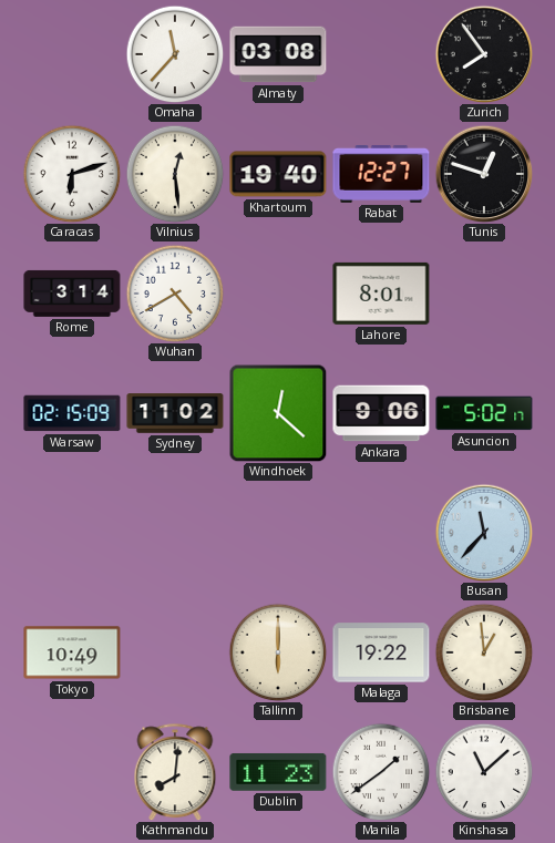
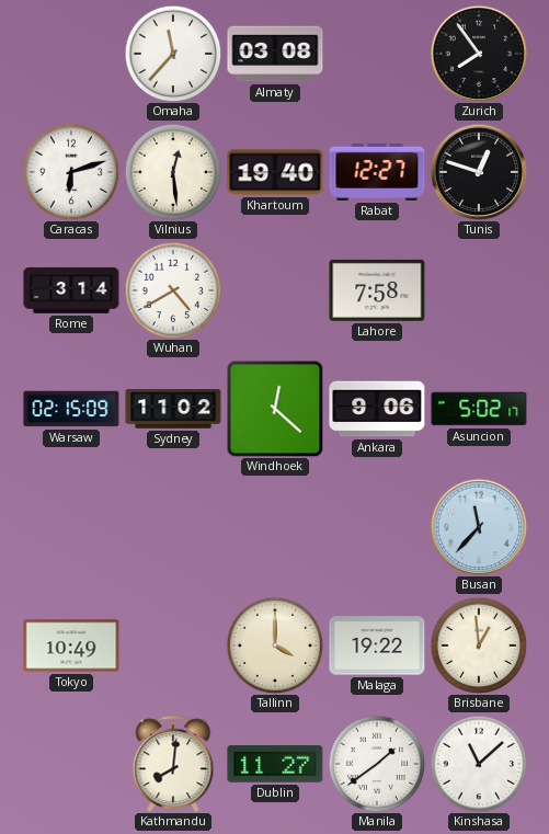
Lahore: 8:01 -> 7:58
Tallinn: 6:00 -> 4:00
Dublin: 11:23 -> 11:27
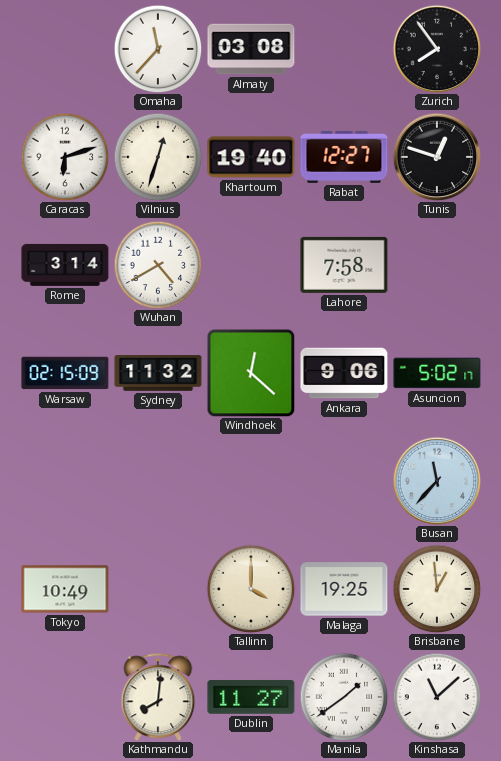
Vilnius: 12:29 -> 12:33
Sydney: 11:02 -> 11:32
Malaga: 19:22 -> 19:25
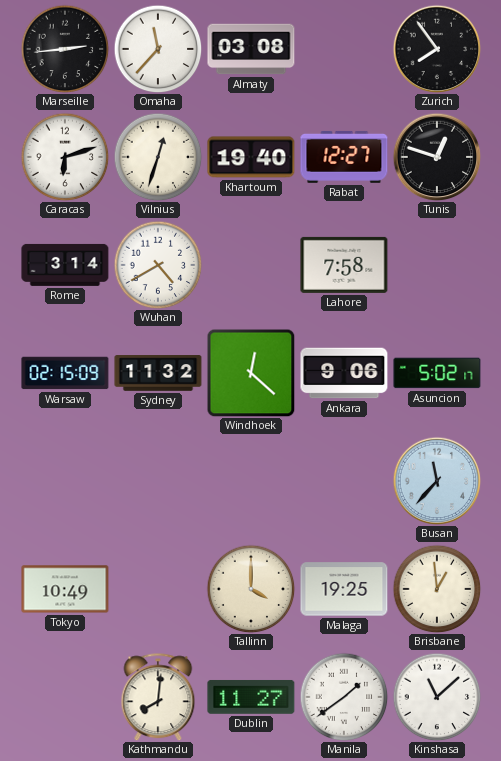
Marseille: none -> 2:44
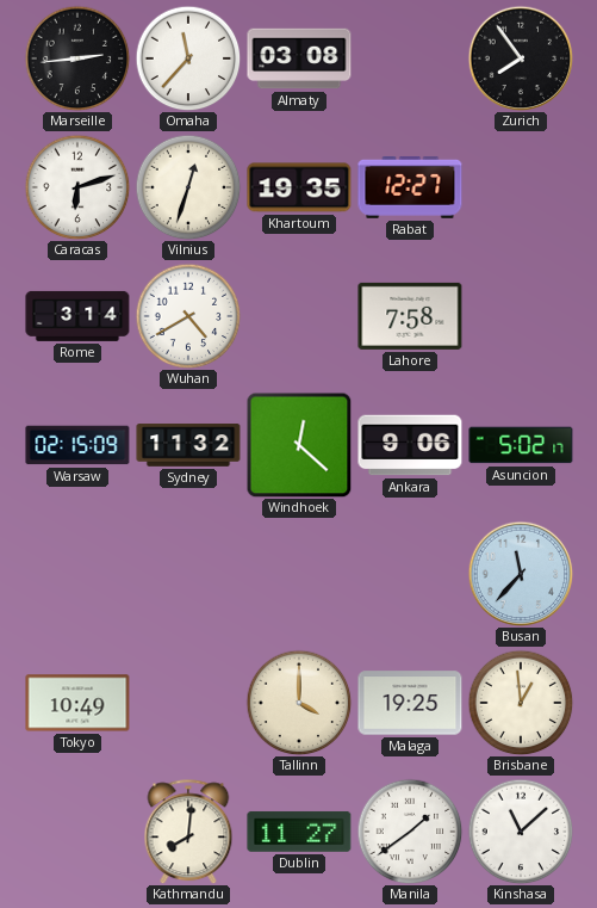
Khartoum: 19:40 -> 19:35
Tunis: 12:48 -> none
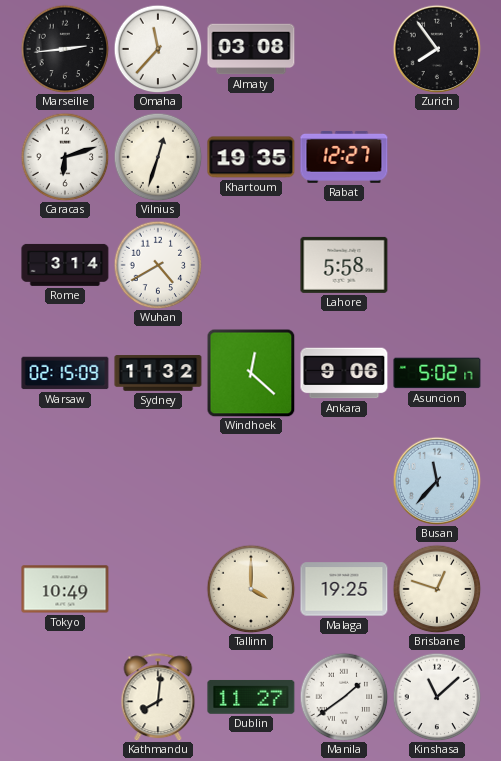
Lahore: 7:58 -> 5:58
Brisbane: 12:59 -> 12:48
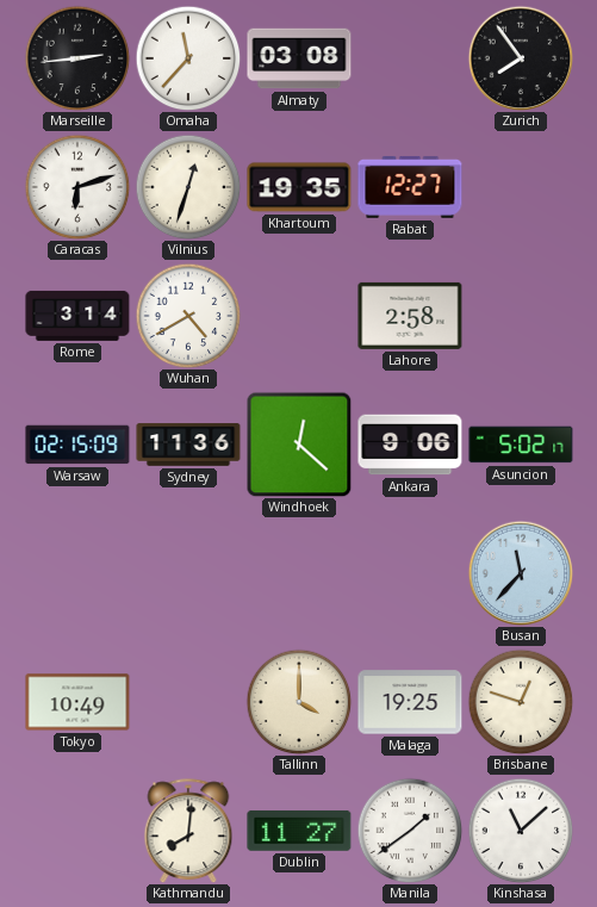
Lahore: 5:58 -> 2:58
Sydney: 11:32 -> 11:36
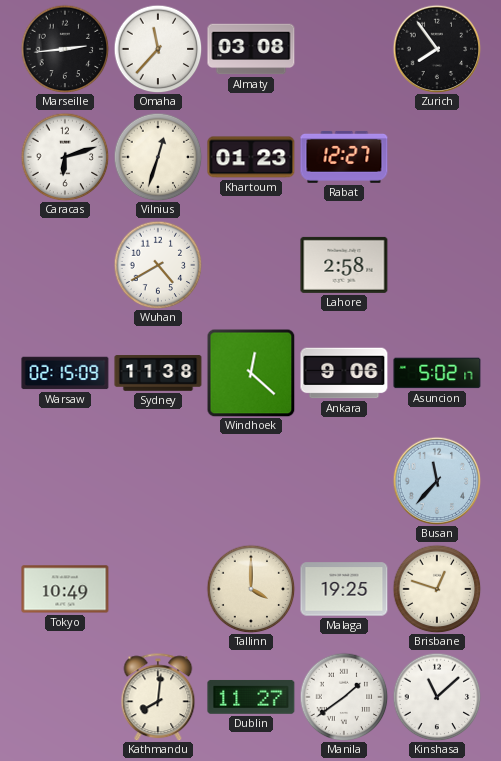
Khartoum: 19:35 -> 01:23
Rome: 3:14 -> none
Sydney: 11:36 -> 11:38
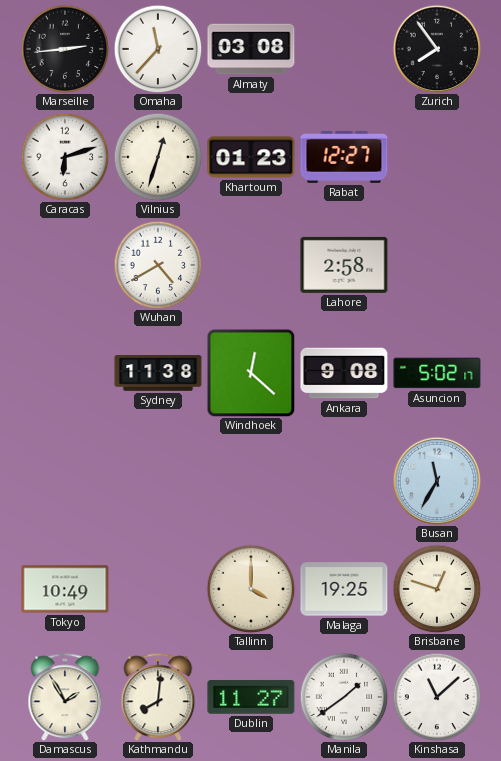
Warsaw: 02:15 -> none
Ankara: 9:06 -> 9:08
Busan: 11:37 -> 11:35
Damascus: none -> 1:55
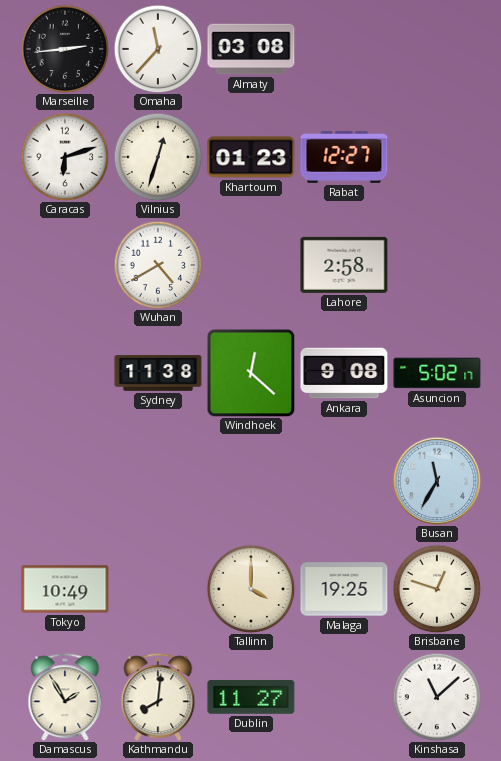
Zurich: 7:54 -> none
Manila: 1:39 -> none
